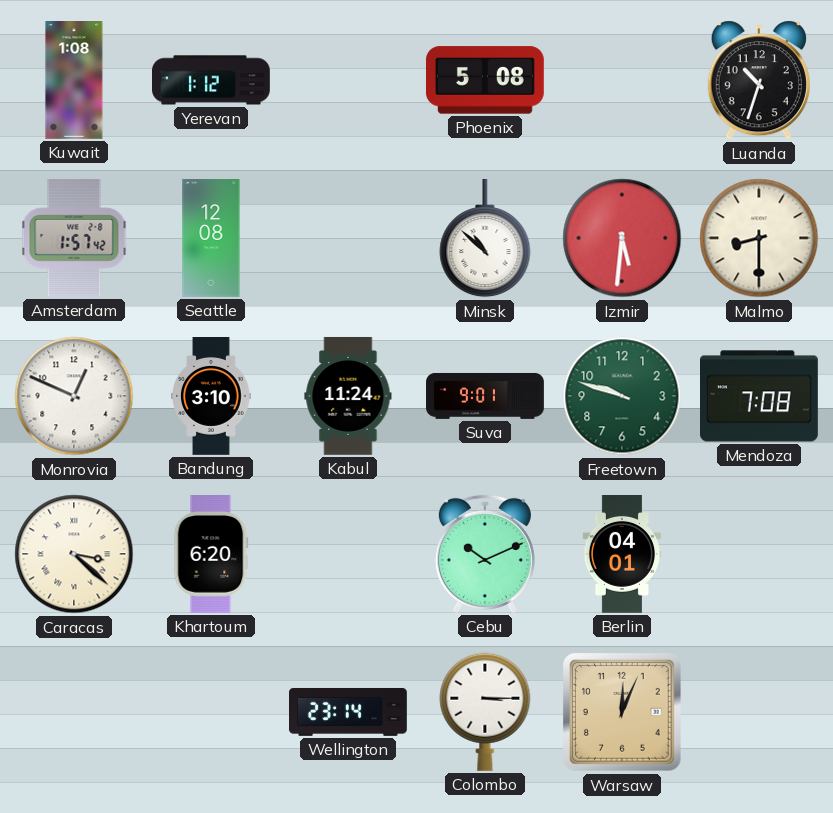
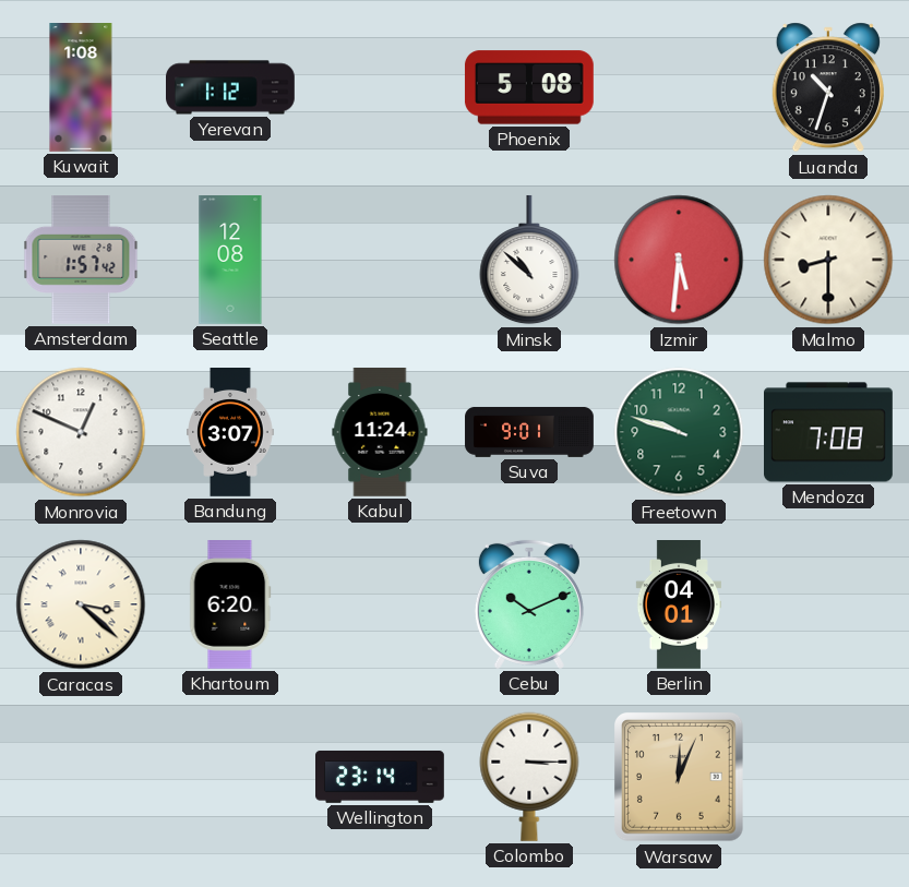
Bandung: 3:10 -> 3:07
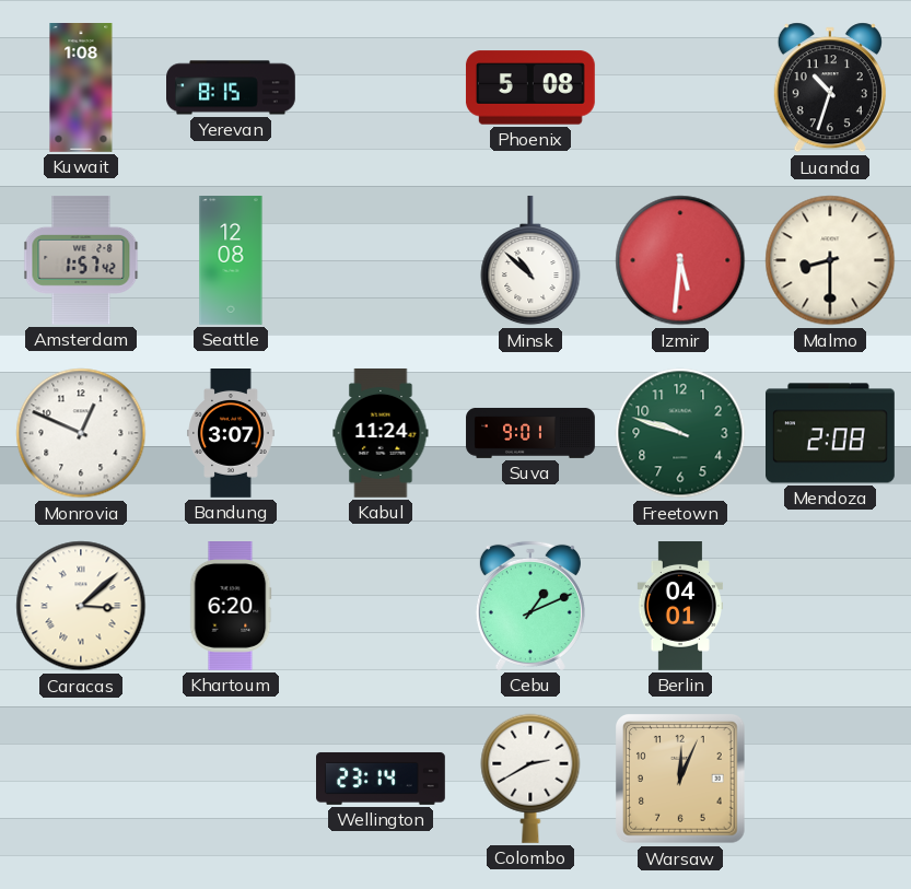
Yerevan: 1:12 -> 8:15
Mendoza: 7:08 -> 2:08
Caracas: 3:22 -> 3:08
Cebu: 10:11 -> 1:11
Colombo: 3:15 -> 2:40
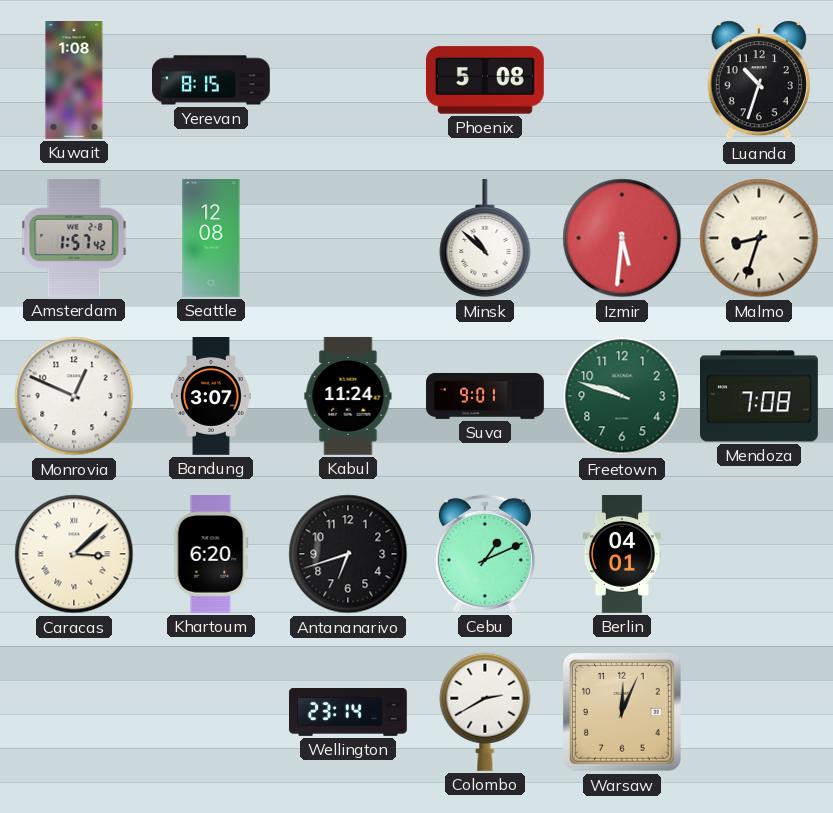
Malmo: 8:30 -> 8:33
Mendoza: 2:08 -> 7:08
Antananarivo: none -> 6:42
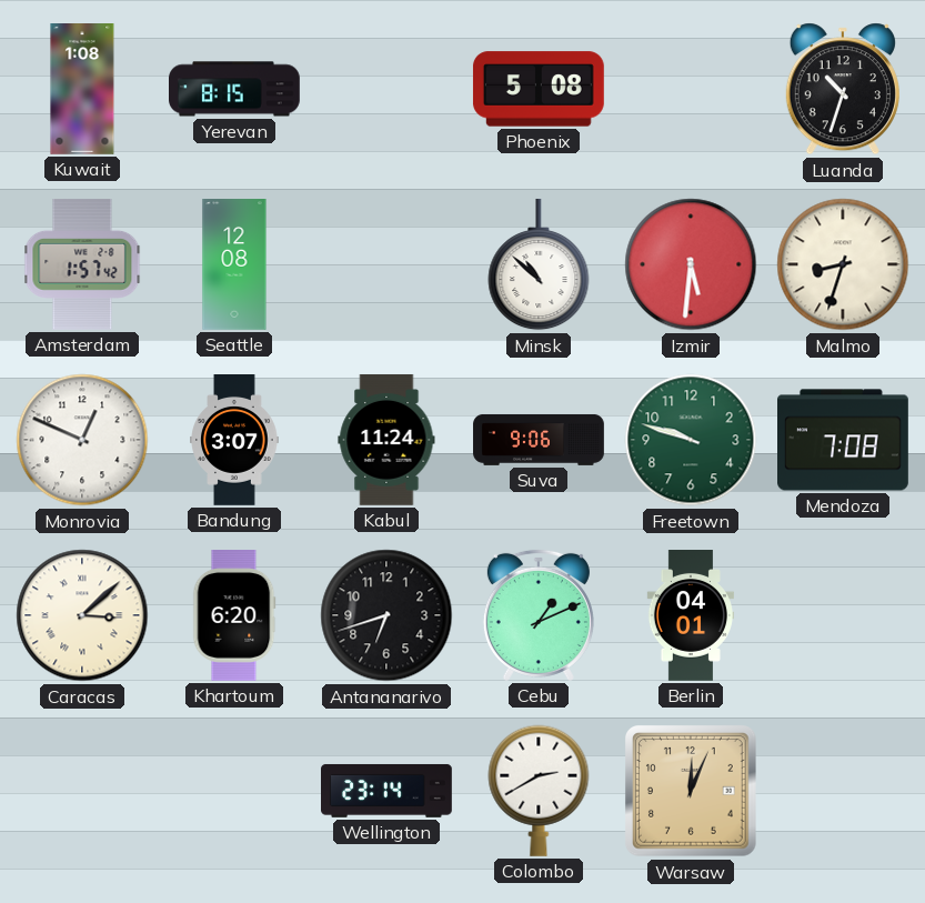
Suva: 9:01 -> 9:06
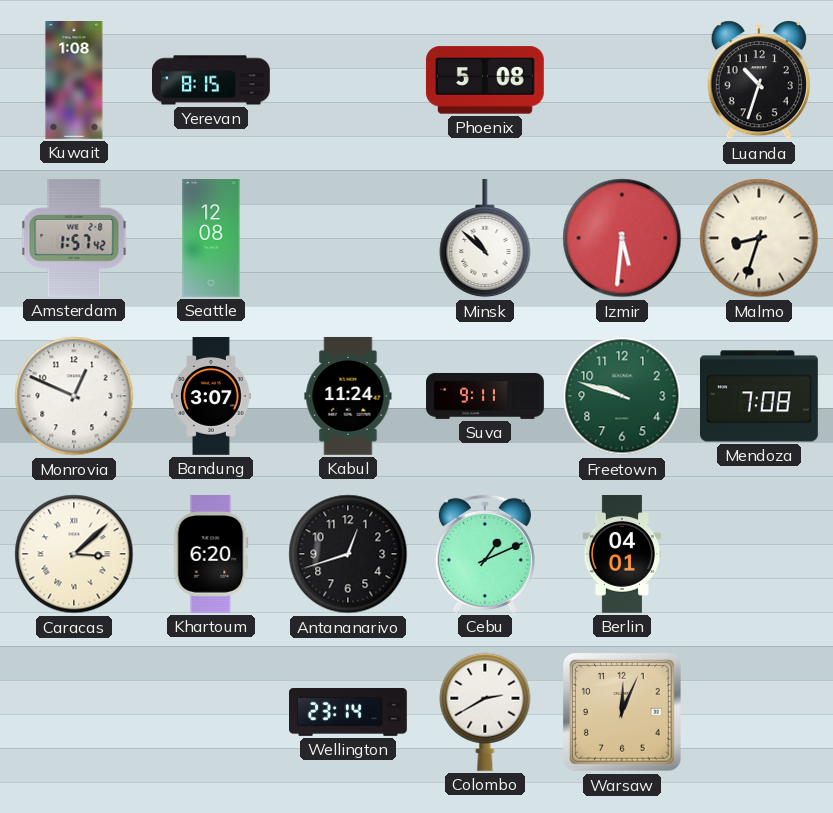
Suva: 9:06 -> 9:11
Antananarivo: 6:42 -> 12:42
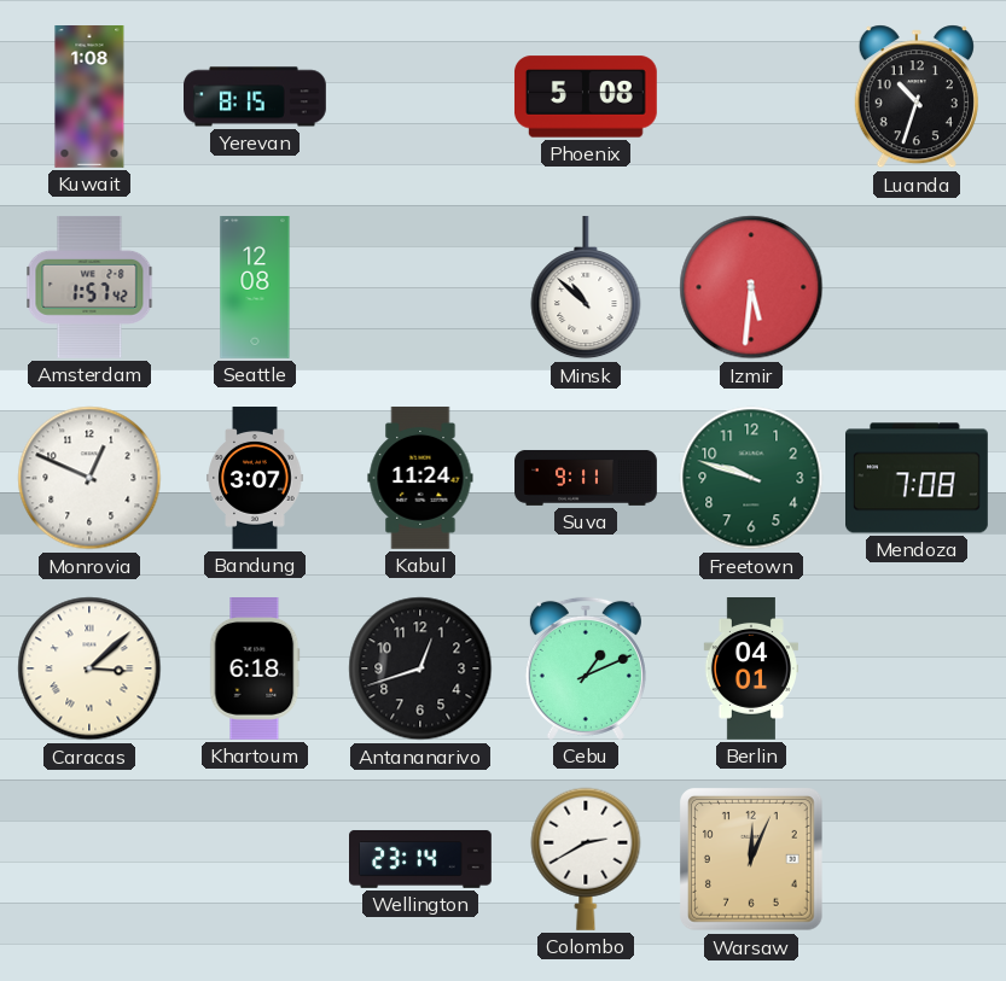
Malmo: 8:33 -> none
Khartoum: 6:20 -> 6:18
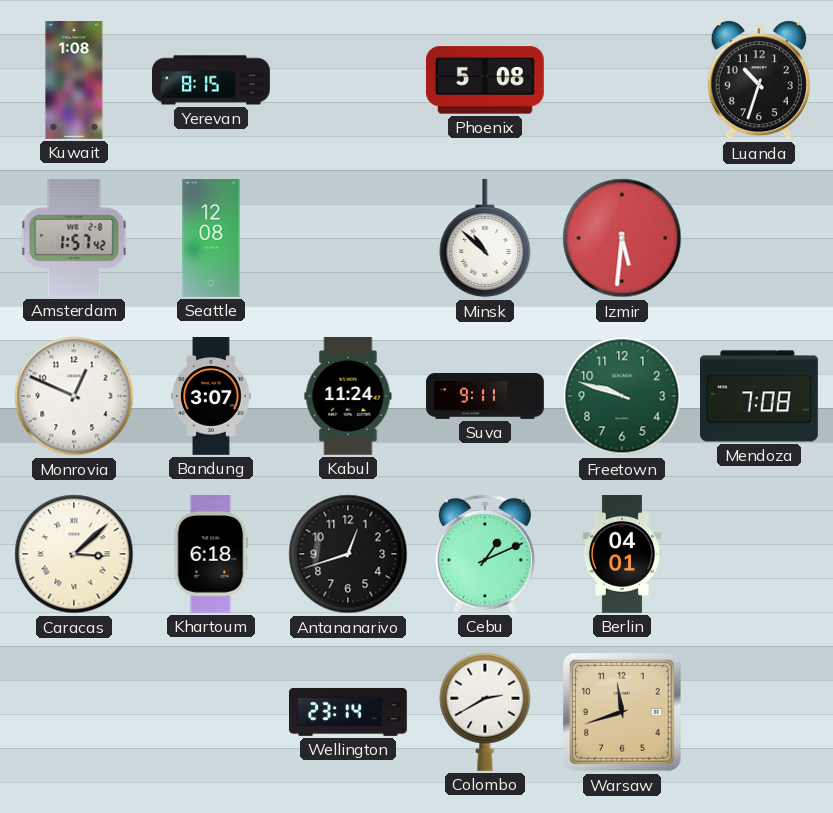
Warsaw: 12:04 -> 11:42
